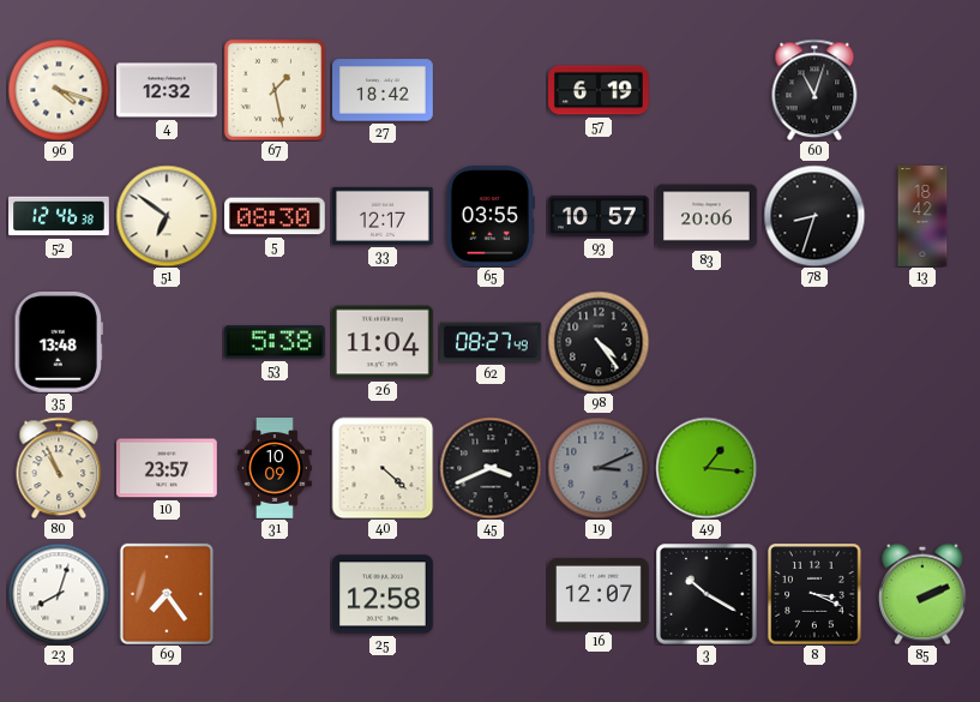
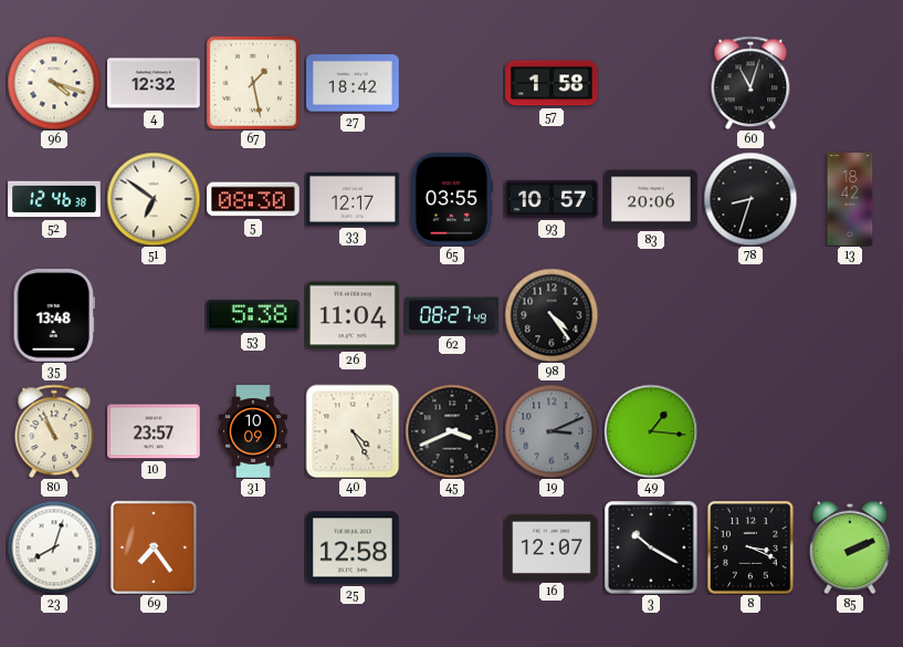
57: 6:19 -> 1:58
40: 4:22 -> 4:25
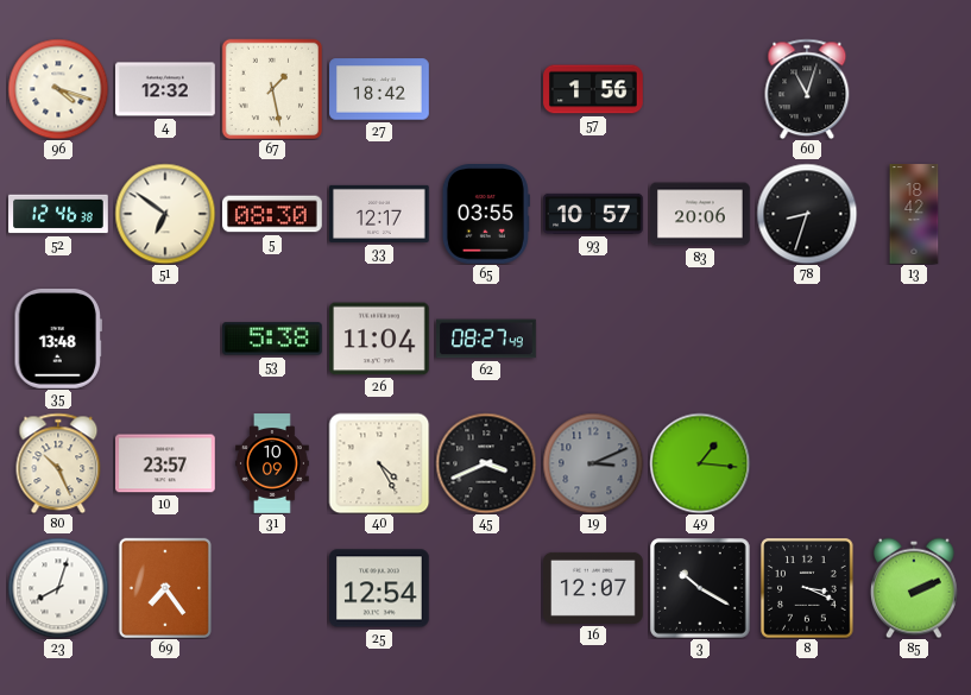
57: 1:58 -> 1:56
98: 4:24 -> none
80: 10:56 -> 10:26
25: 12:58 -> 12:54
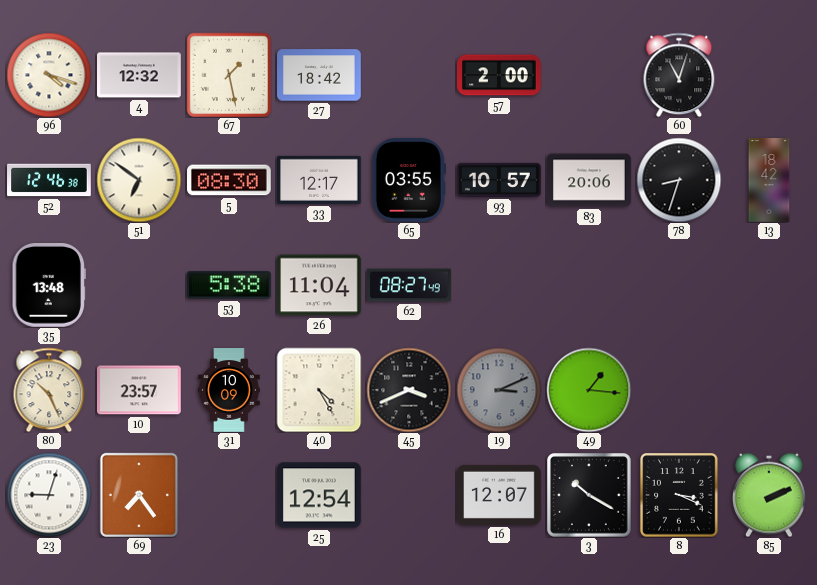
57: 1:56 -> 2:00
23: 8:03 -> 9:03
